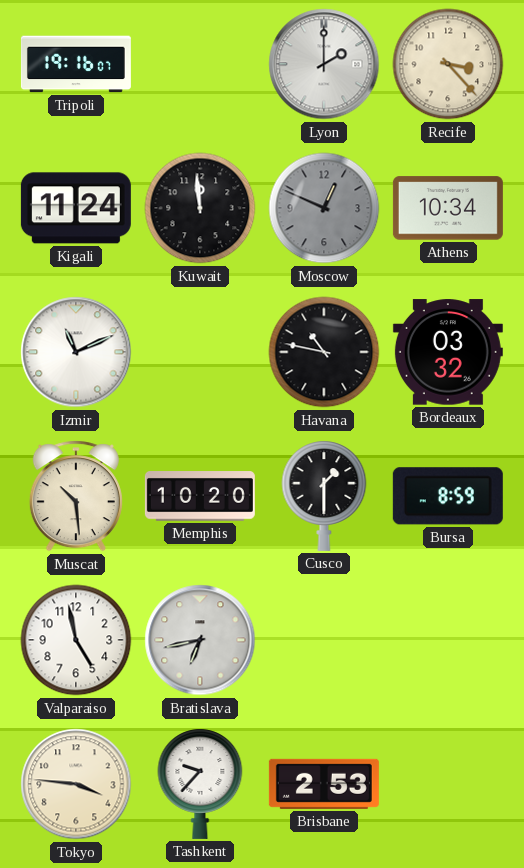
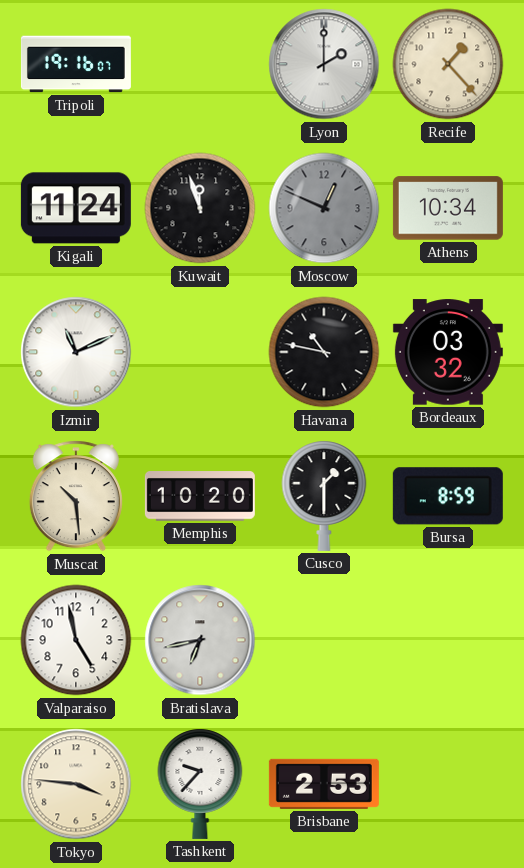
Recife: 3:23 -> 1:23
Kuwait: 11:59 -> 11:57
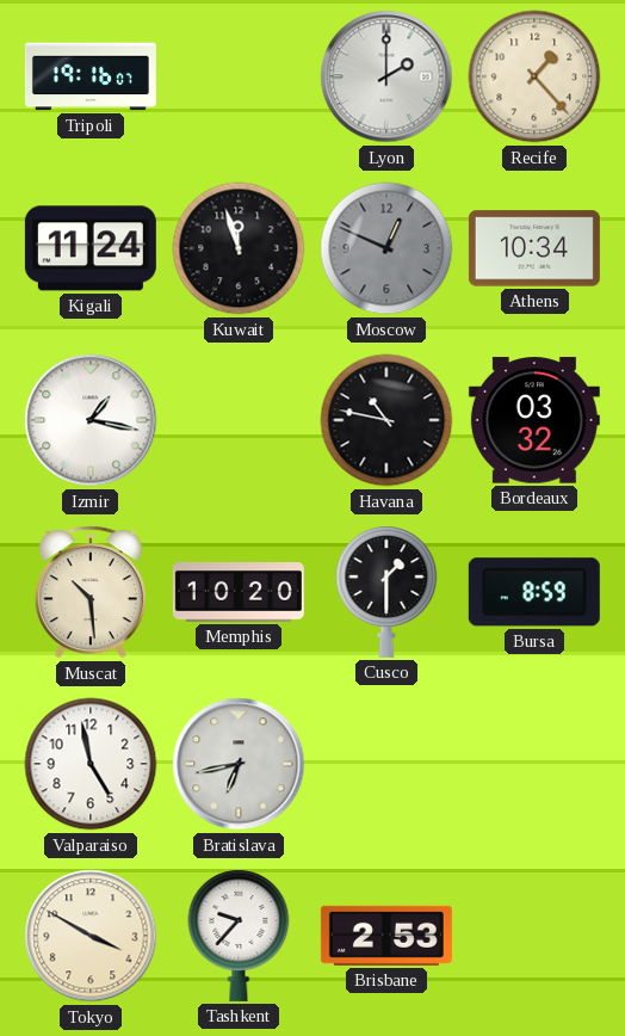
Izmir: 11:11 -> 1:17
Tokyo: 3:46 -> 3:50
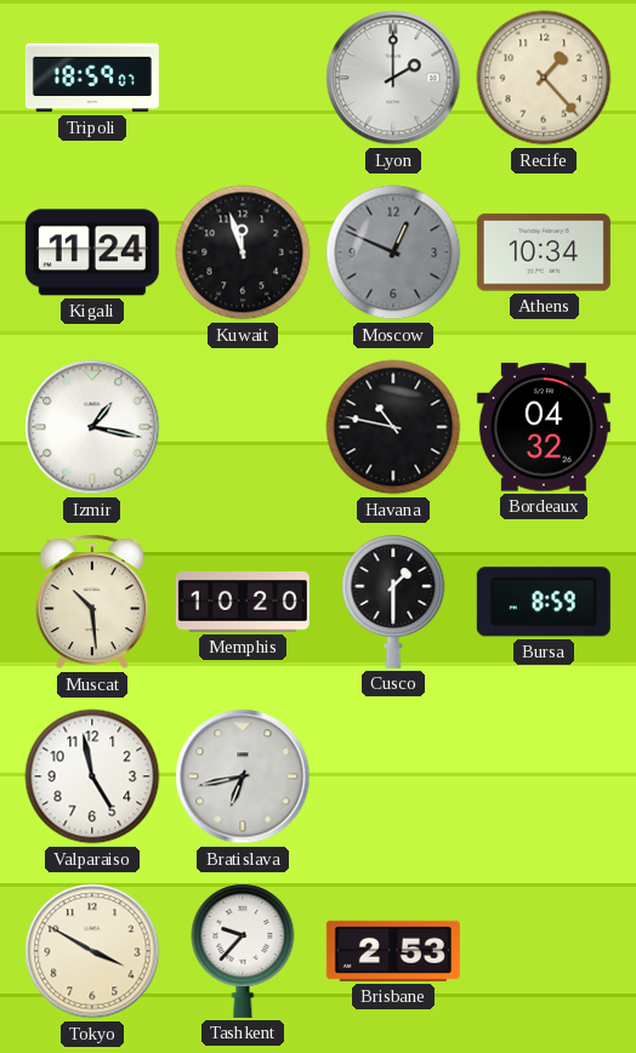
Tripoli: 19:16 -> 18:59
Bordeaux: 03:32 -> 04:32
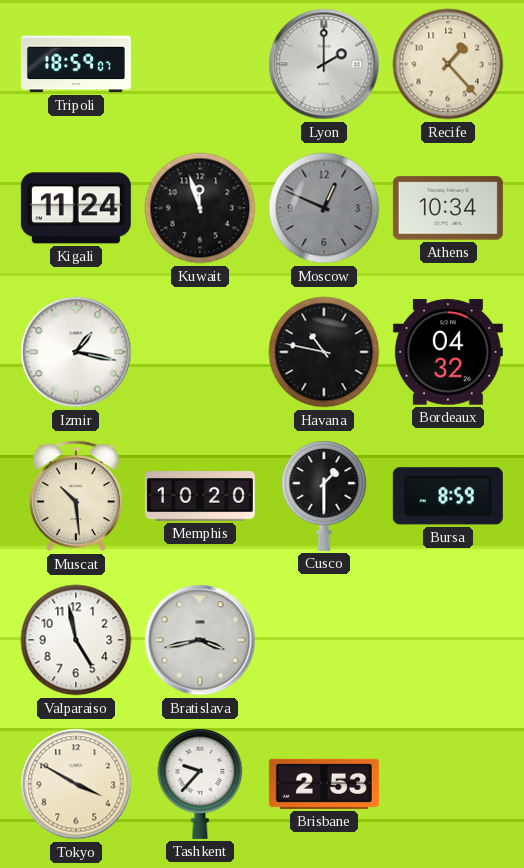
Bratislava: 6:43 -> 3:43
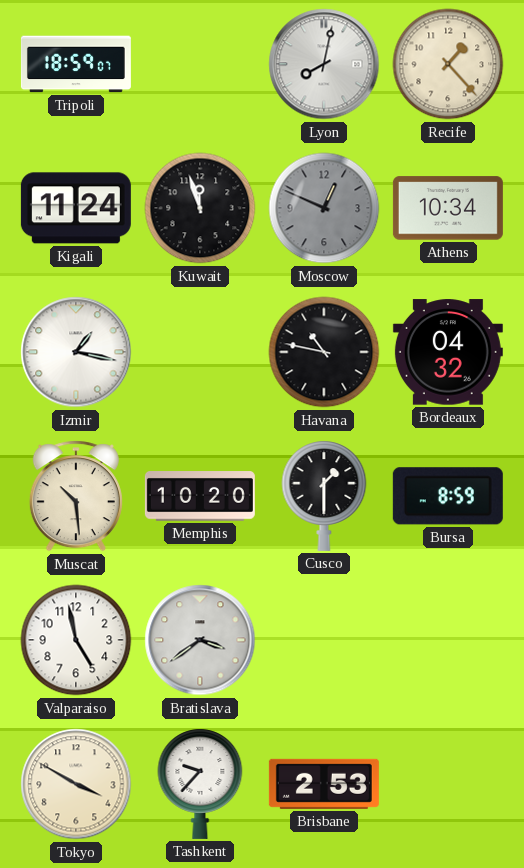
Lyon: 2:00 -> 8:02
Bratislava: 3:43 -> 3:39
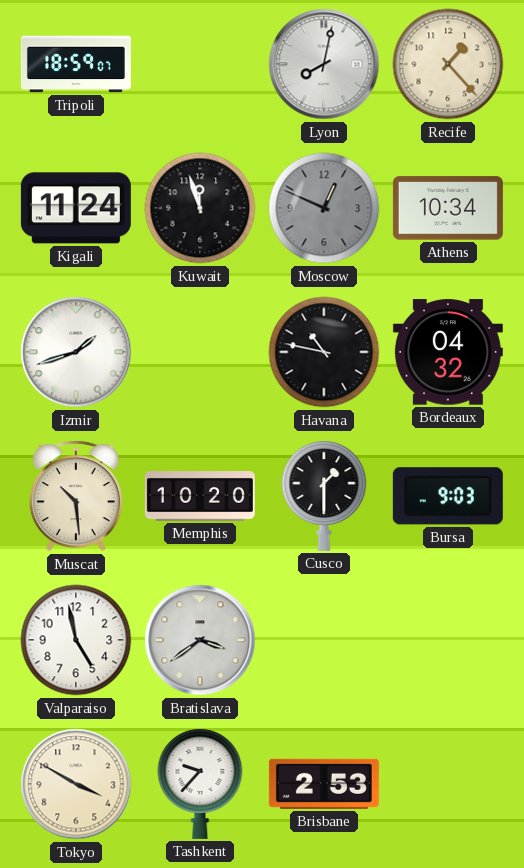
Izmir: 1:17 -> 1:42
Bursa: 8:59 -> 9:03
